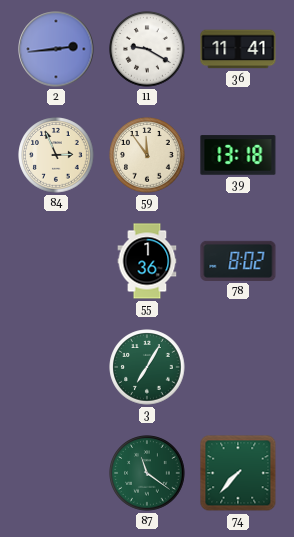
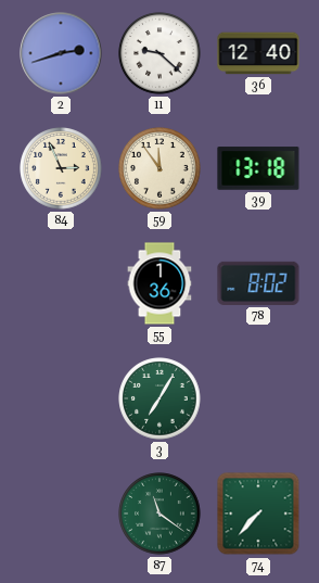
2: 2:44 -> 2:42
11: 9:20 -> 9:22
36: 11:41 -> 12:40
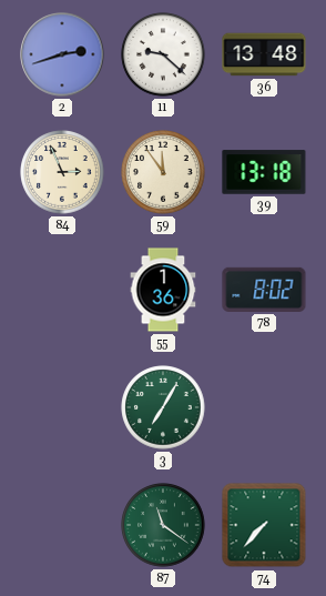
36: 12:40 -> 13:48
